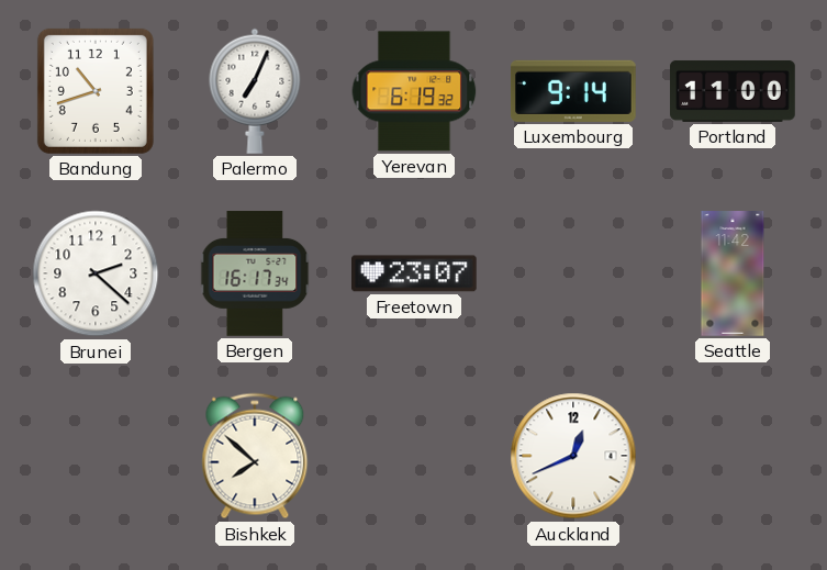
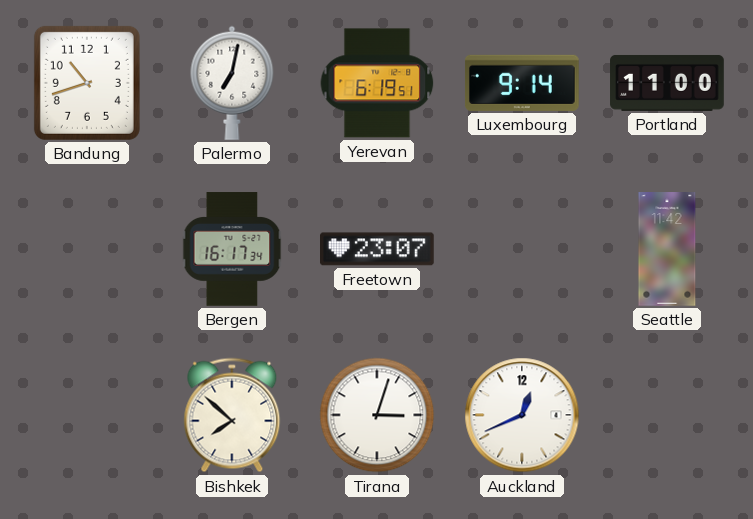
Palermo: 7:04 -> 7:02
Yerevan: 6:19:32 -> 6:19:51
Brunei: 2:22 -> none
Tirana: none -> 3:03
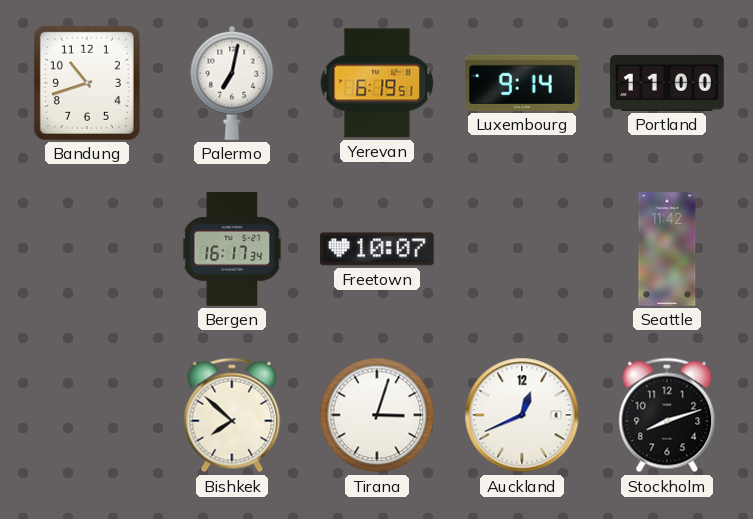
Freetown: 23:07 -> 10:07
Stockholm: none -> 8:12
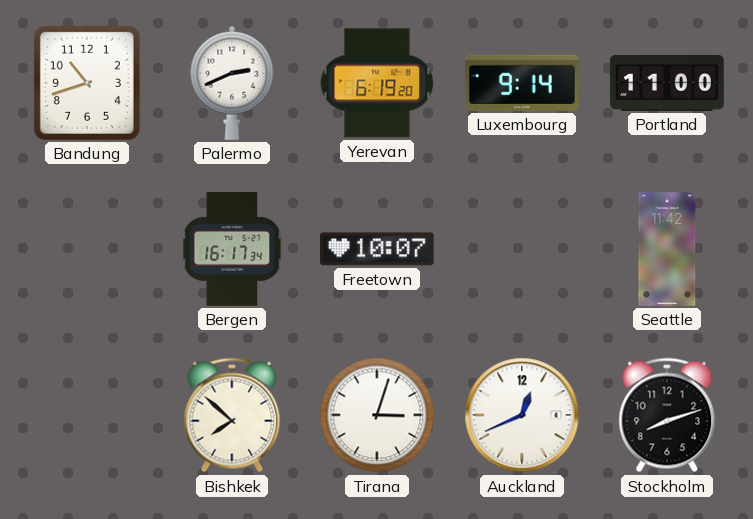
Palermo: 7:02 -> 2:41
Yerevan: 6:19:51 -> 6:19:20
